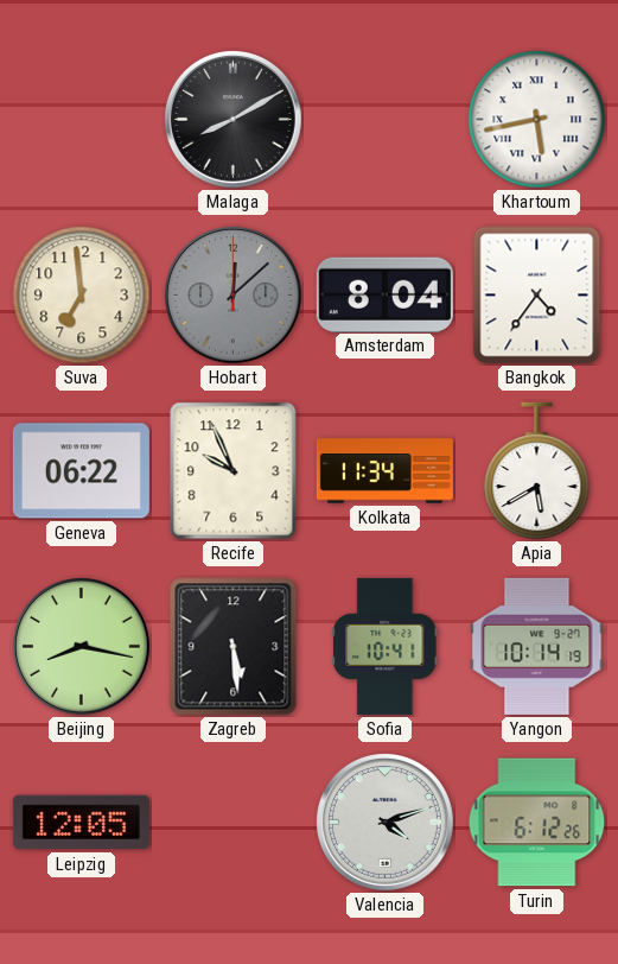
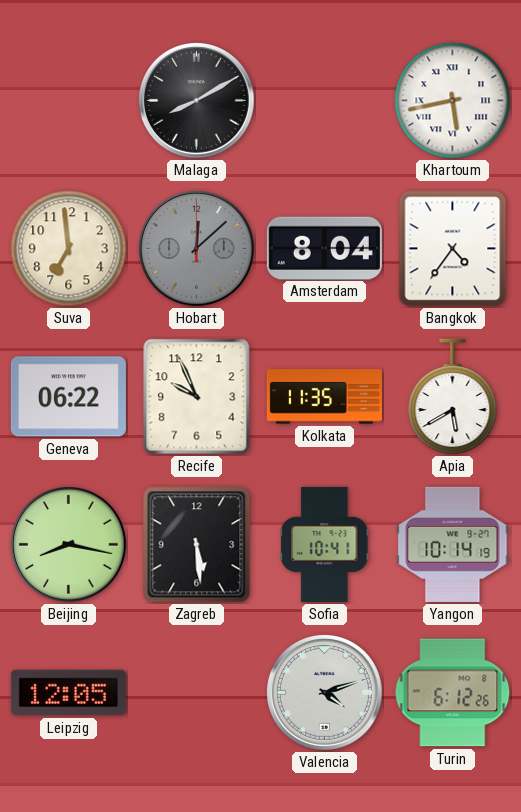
Kolkata: 11:34 -> 11:35
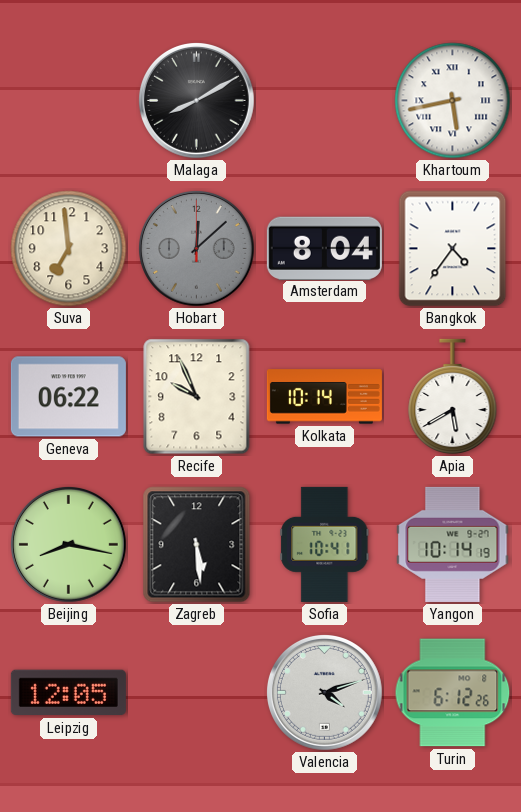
Kolkata: 11:35 -> 10:14
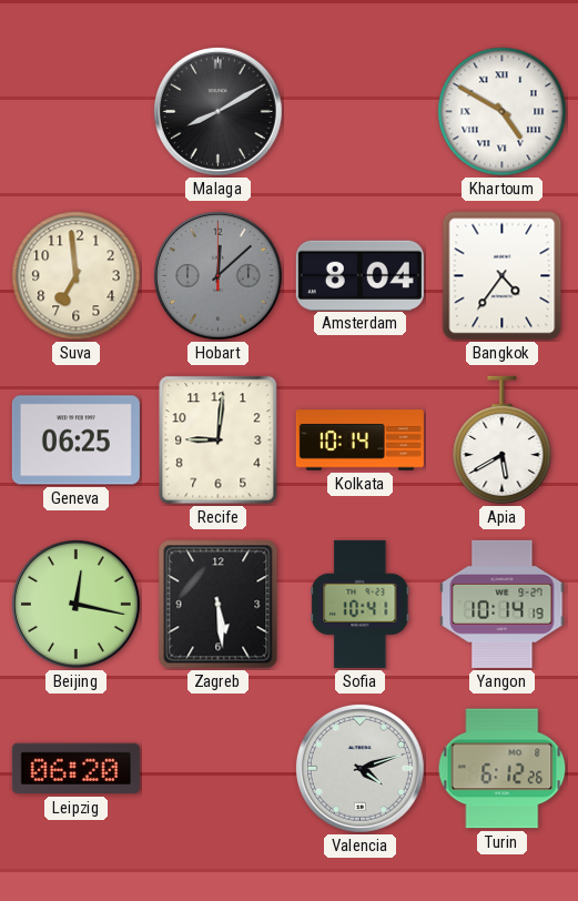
Khartoum: 5:43 -> 4:50
Geneva: 06:22 -> 06:25
Recife: 9:56 -> 9:01
Beijing: 8:17 -> 12:17
Leipzig: 12:05 -> 06:20
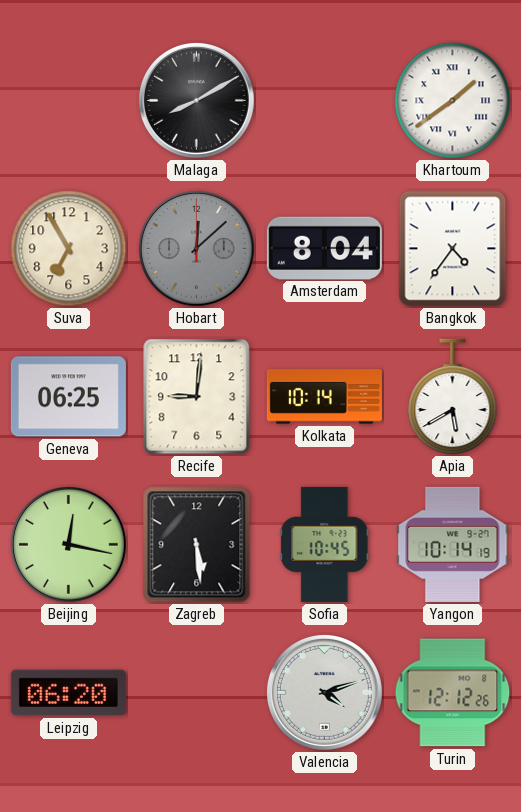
Khartoum: 4:50 -> 1:39
Suva: 6:59 -> 6:55
Sofia: 10:41 -> 10:45
Turin: 6:12 -> 12:12
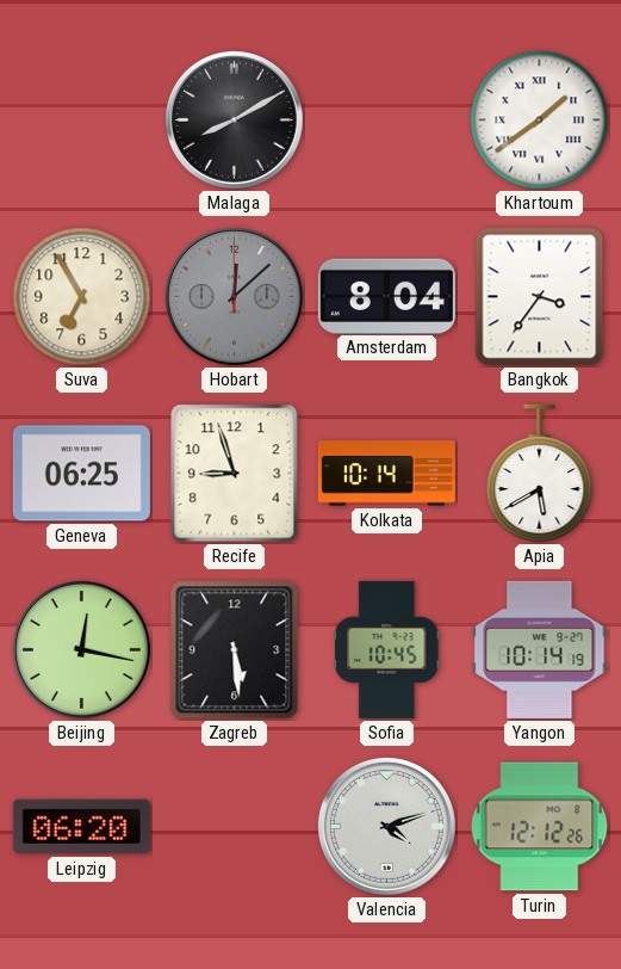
Bangkok: 4:36 -> 3:36
Recife: 9:01 -> 8:57
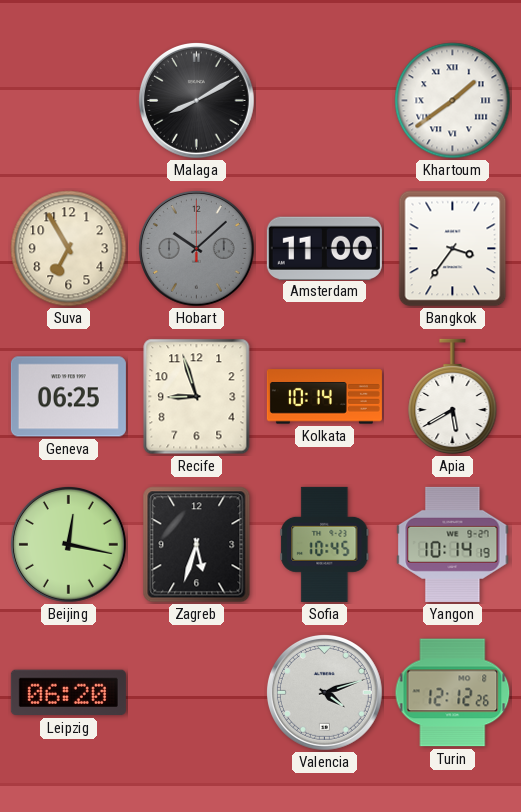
Hobart: 12:08 -> 10:08
Amsterdam: 8:04 -> 11:00
Zagreb: 5:29 -> 5:33
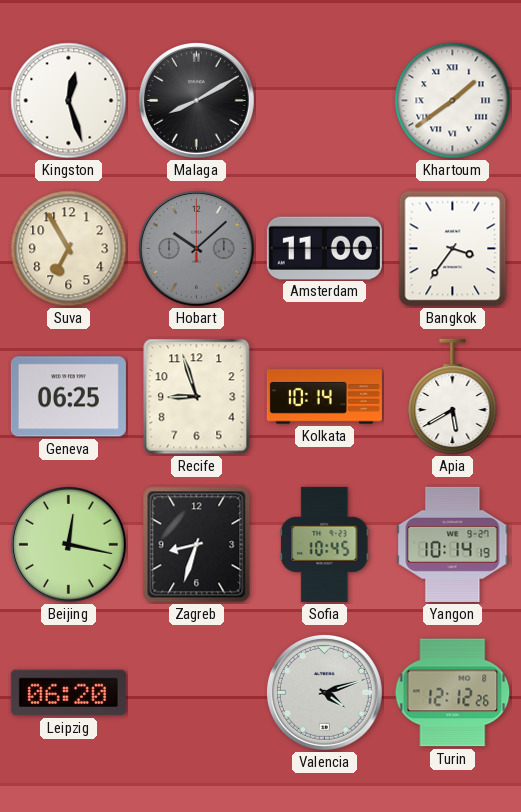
Kingston: none -> 12:27
Zagreb: 5:33 -> 8:33
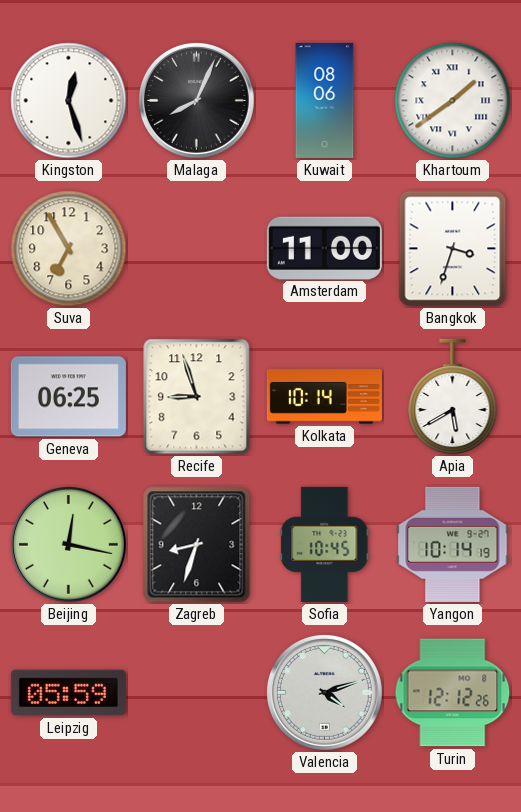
Malaga: 8:10 -> 8:04
Kuwait: none -> 08:06
Hobart: 10:08 -> none
Bangkok: 3:36 -> 3:33
Leipzig: 06:20 -> 05:59
